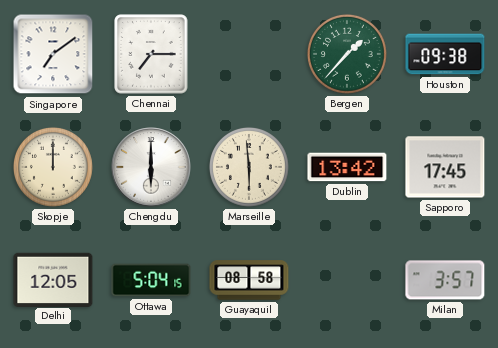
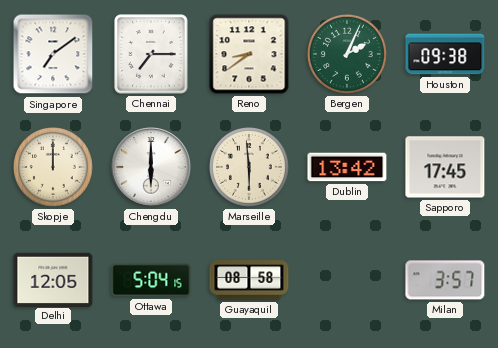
Reno: none -> 8:39
Bergen: 1:37 -> 2:04
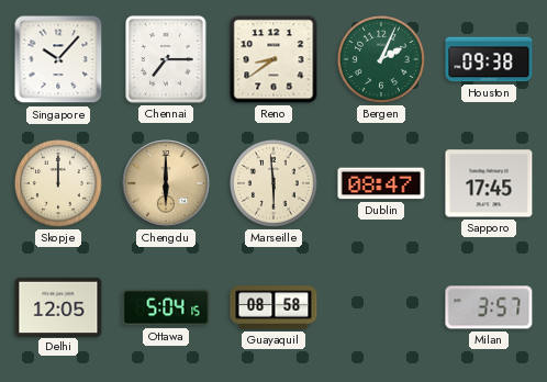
Singapore: 7:09 -> 10:07
Chengdu dial: white -> champagne
Dublin: 13:42 -> 08:47
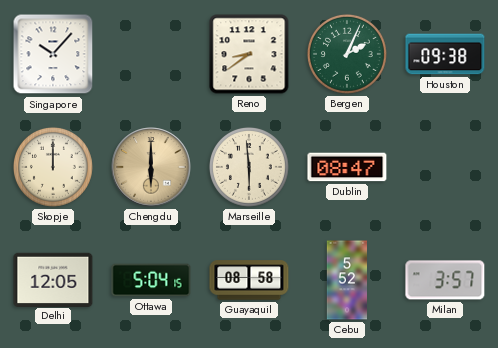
Chennai: 7:15 -> none
Sapporo: 17:45 -> none
Cebu: none -> 5:52
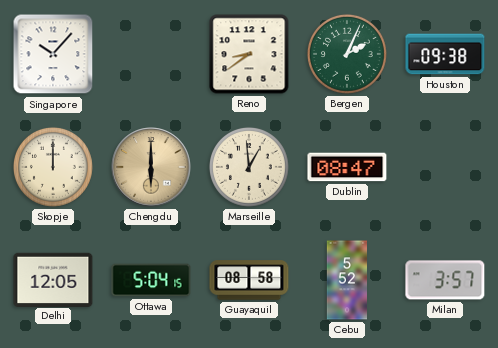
Marseille: 5:59 -> 12:59
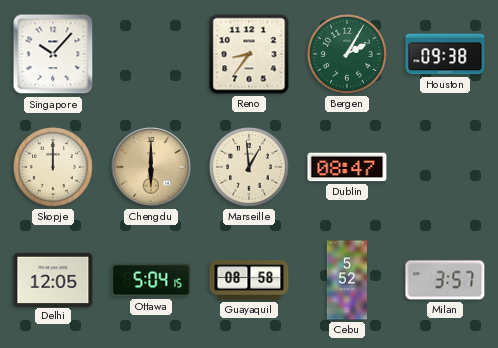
Reno: 8:39 -> 8:36
Bergen: 2:04 -> 2:05
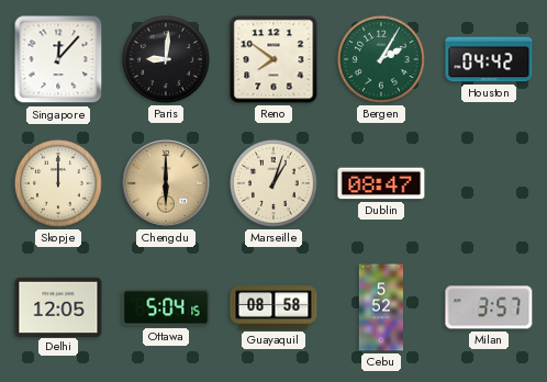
Singapore: 10:07 -> 12:07
Paris: none -> 9:01
Reno: 8:36 -> 7:51
Houston: 09:38 -> 04:42
Marseille: 12:59 -> 1:03
